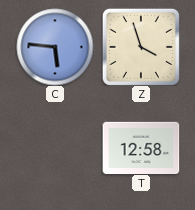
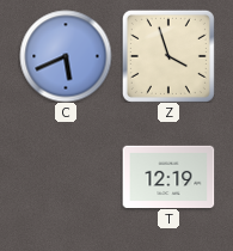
C: 5:46 -> 5:41
T: 12:58 -> 12:19
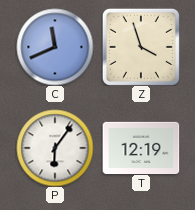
C: 5:41 -> 11:41
P: none -> 6:06
